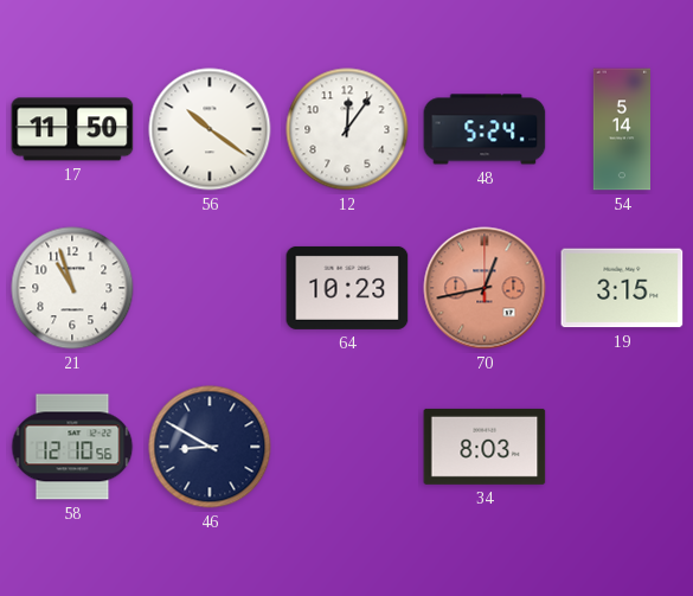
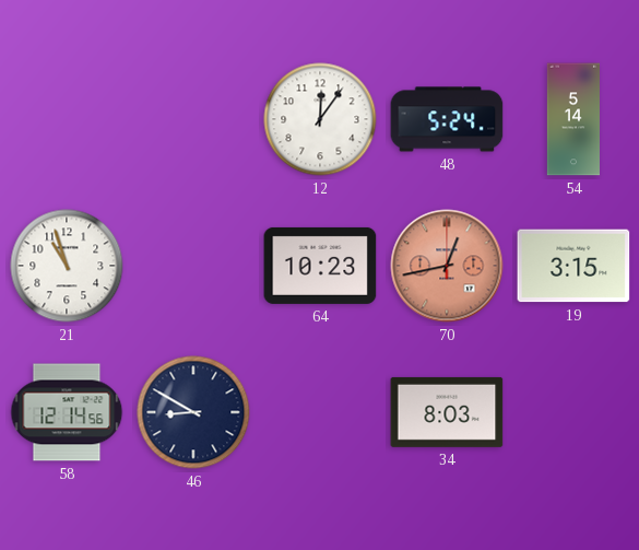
17: 11:50 -> none
56: 10:21 -> none
58: 12:10 -> 12:14
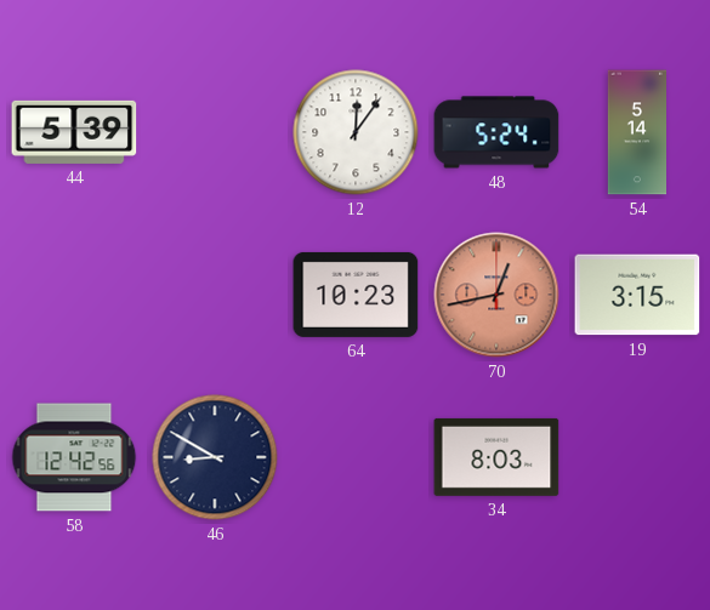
44: none -> 5:39
21: 10:57 -> none
58: 12:14 -> 12:42
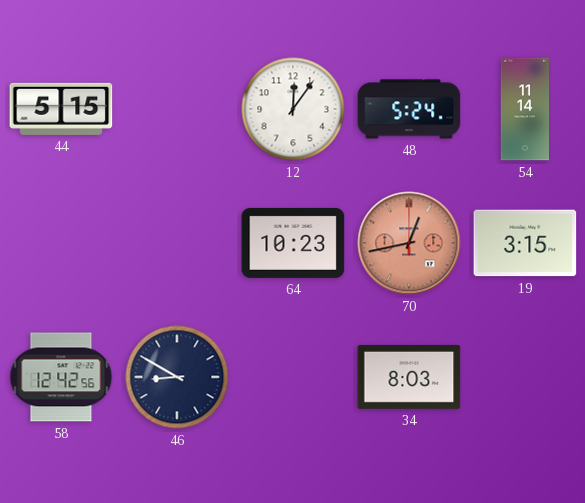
44: 5:39 -> 5:15
54: 5:14 -> 11:14
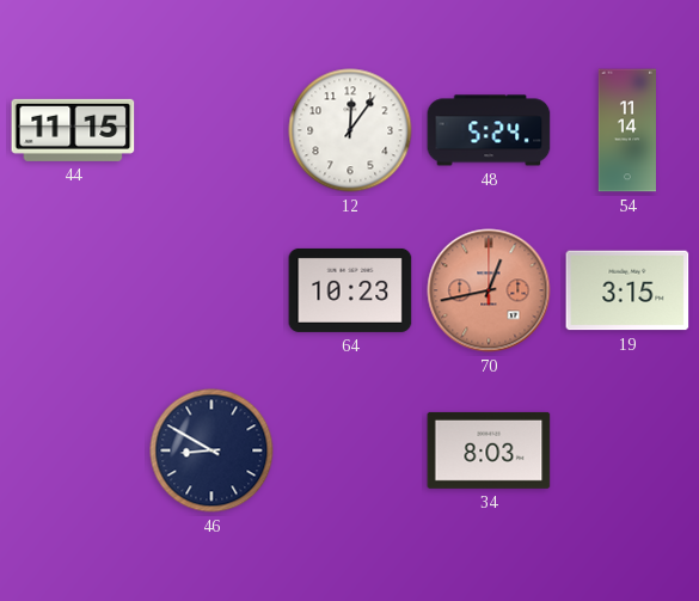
44: 5:15 -> 11:15
58: 12:42 -> none
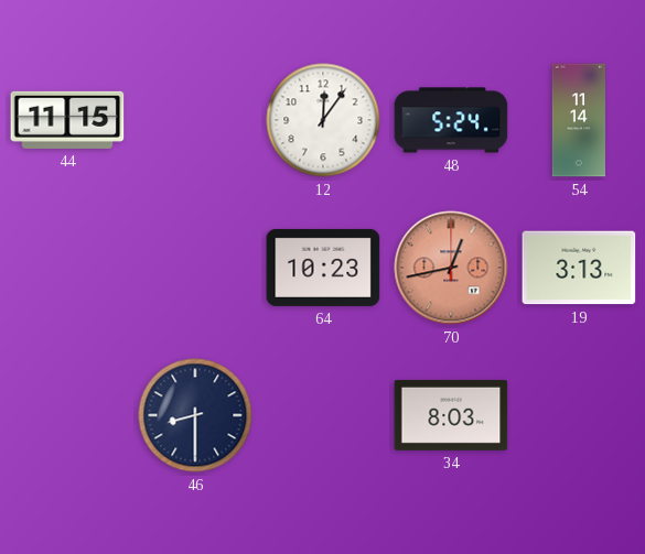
19: 3:15 -> 3:13
46: 8:50 -> 8:30
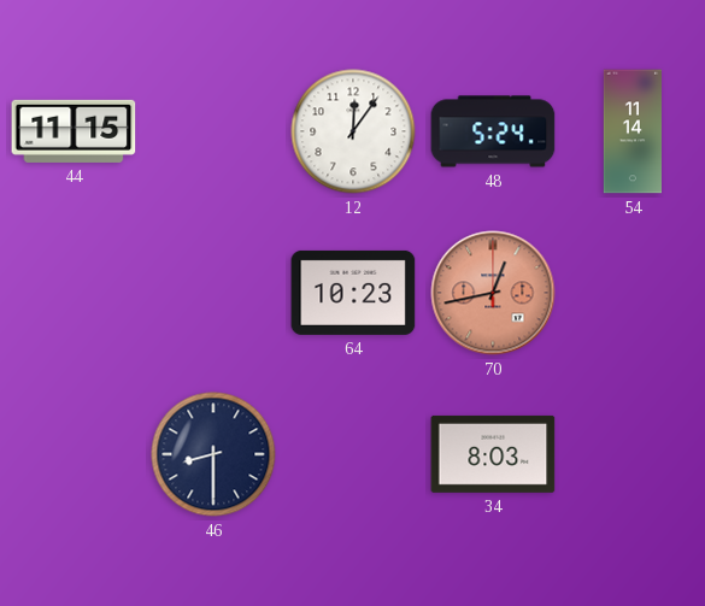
19: 3:13 -> none
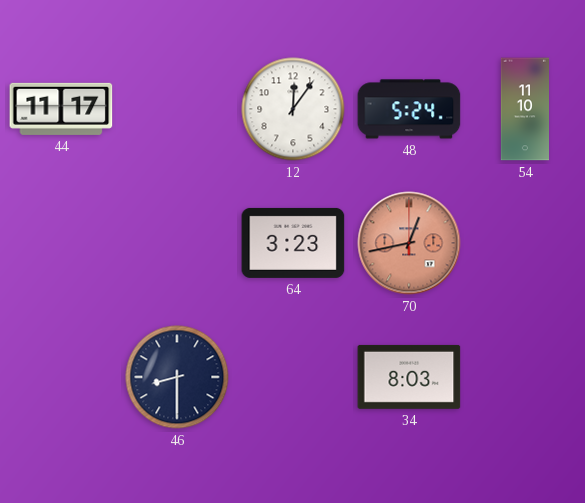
44: 11:15 -> 11:17
54: 11:14 -> 11:10
64: 10:23 -> 3:23
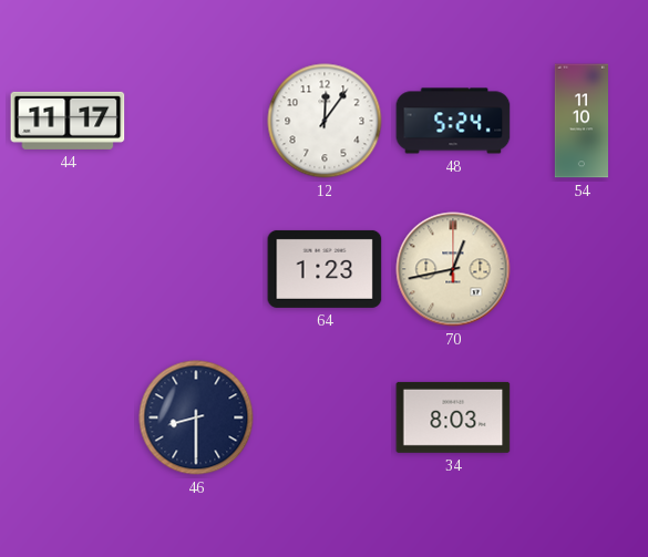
64: 3:23 -> 1:23
70 dial: salmon -> cream
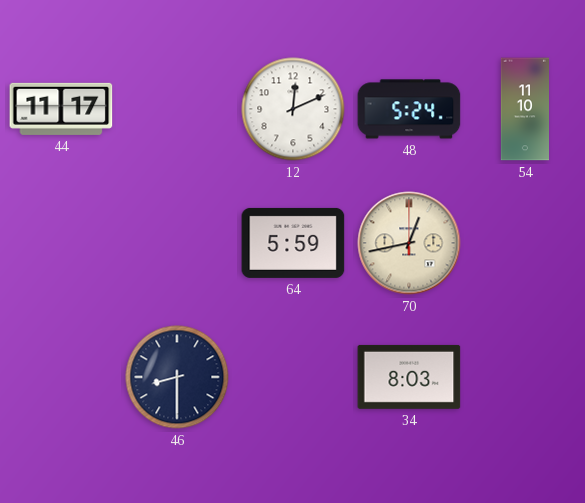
12: 12:06 -> 12:11
64: 1:23 -> 5:59
